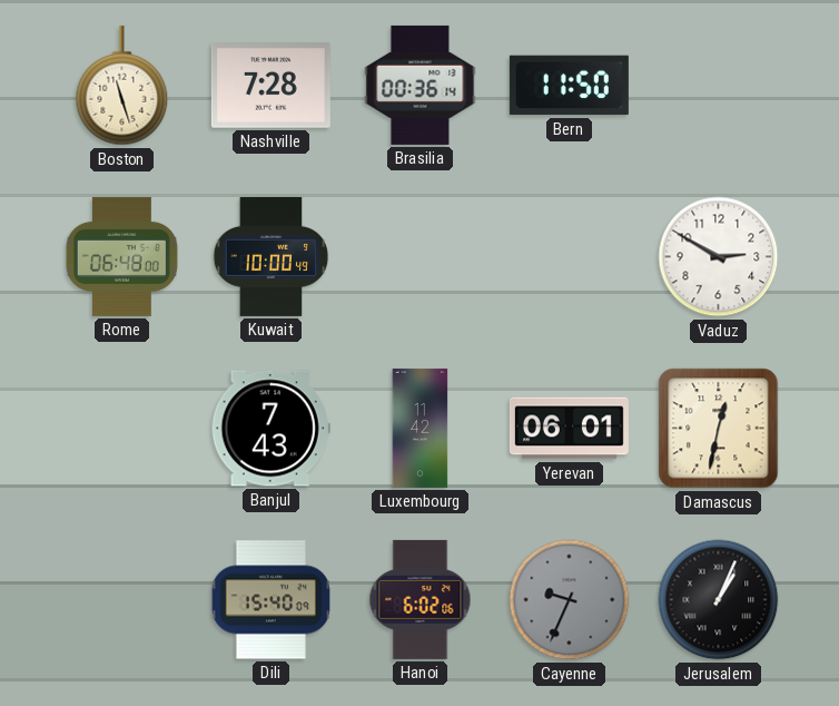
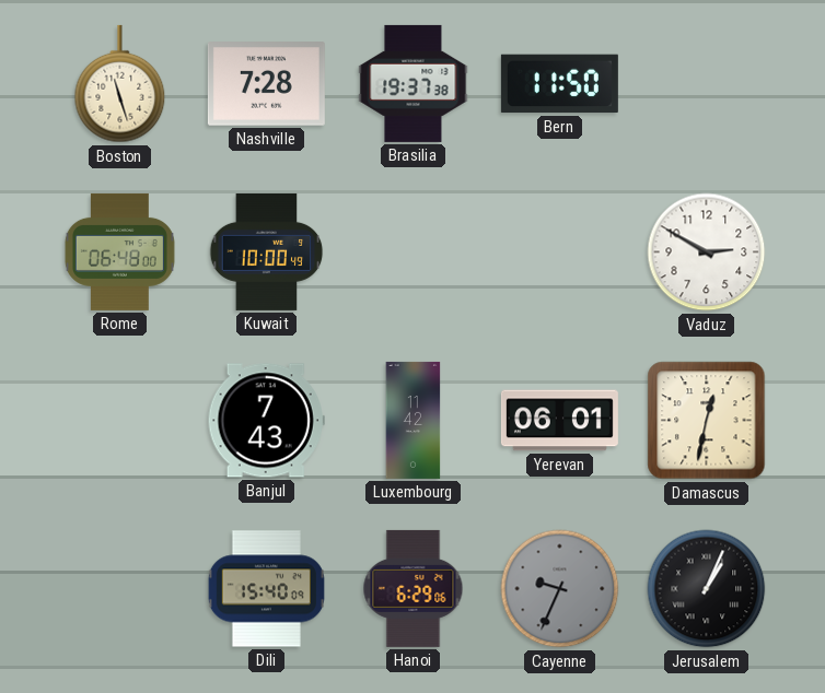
Brasilia: 00:36 -> 19:37
Hanoi: 6:02 -> 6:29
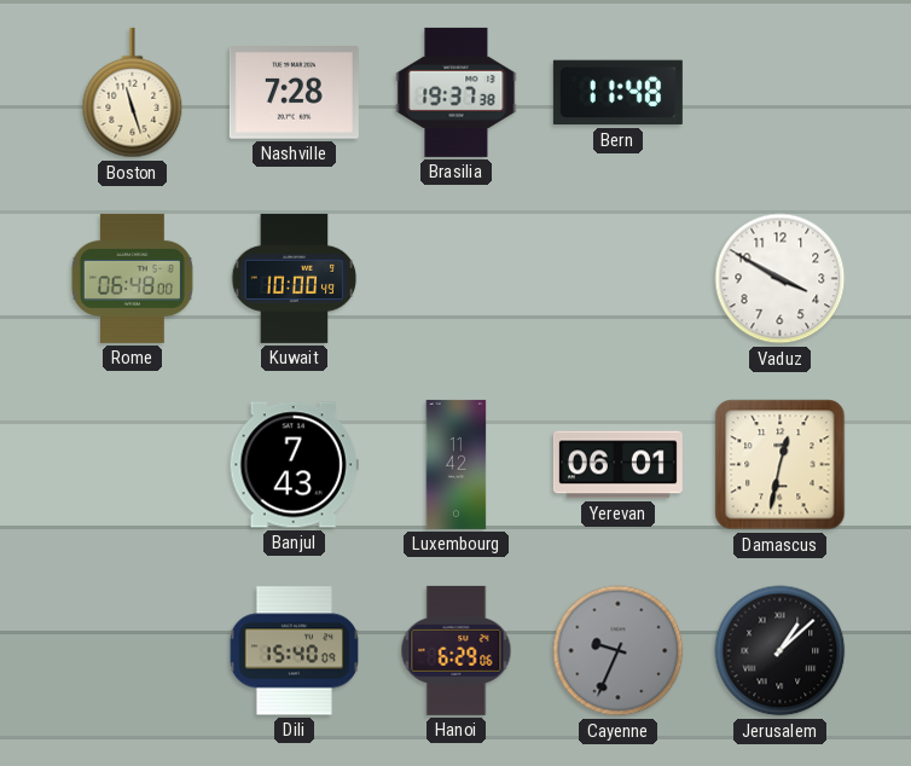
Bern: 11:50 -> 11:48
Vaduz: 2:50 -> 3:50
Jerusalem: 1:04 -> 1:08
